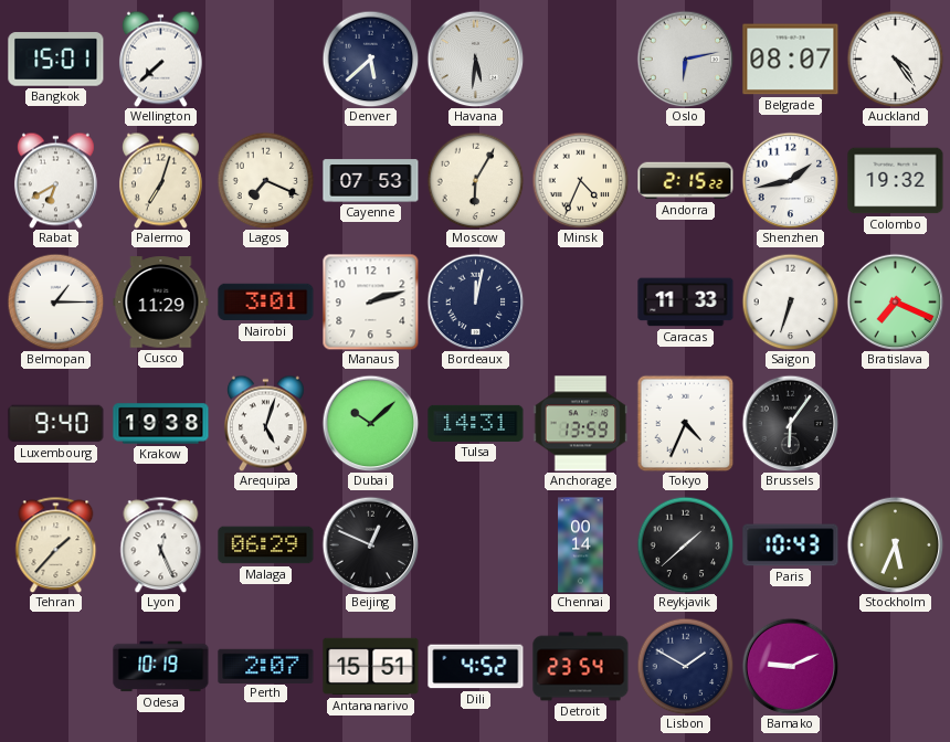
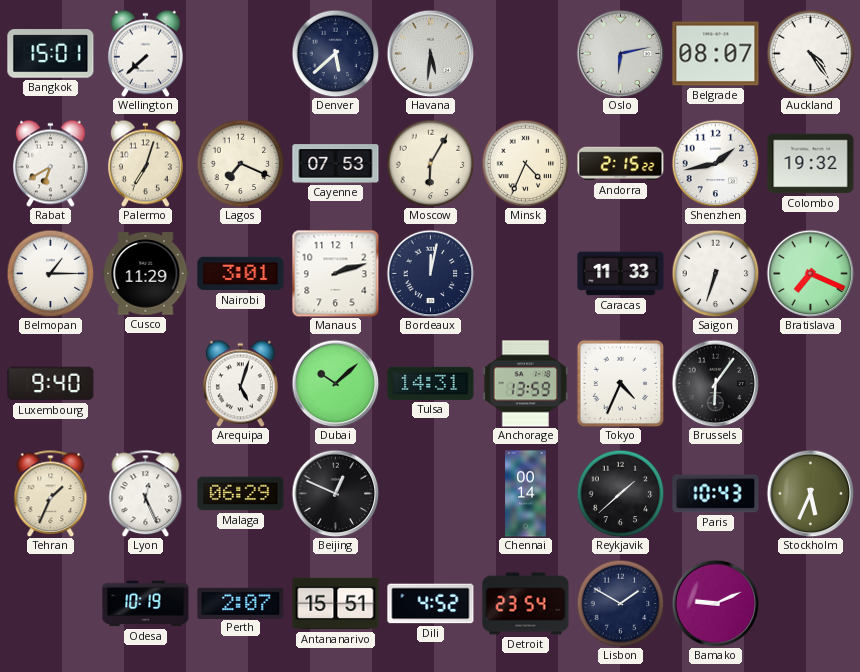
Krakow: 19:38 -> none
Tehran: 1:37 -> 1:34
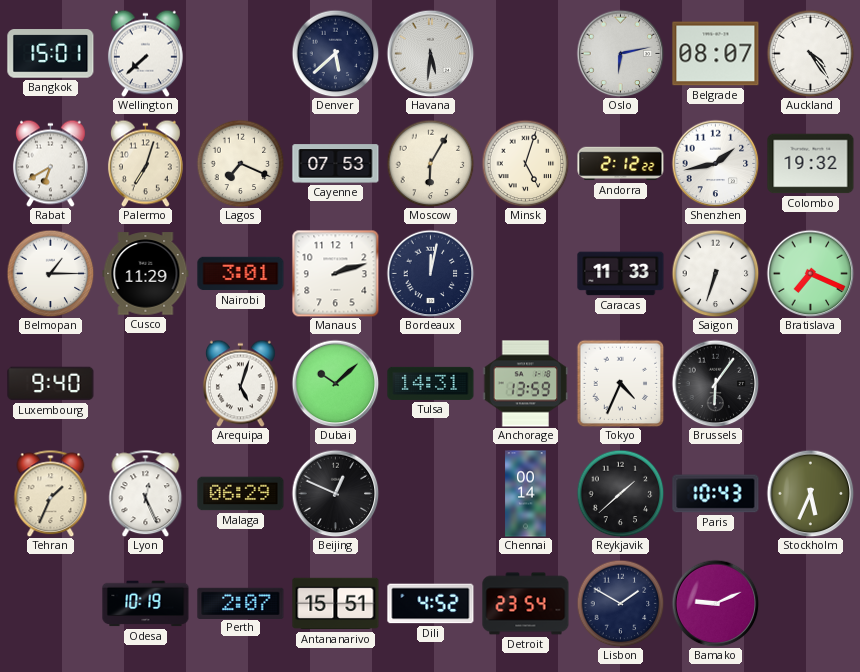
Minsk: 4:34 -> 5:03
Andorra: 2:15 -> 2:12
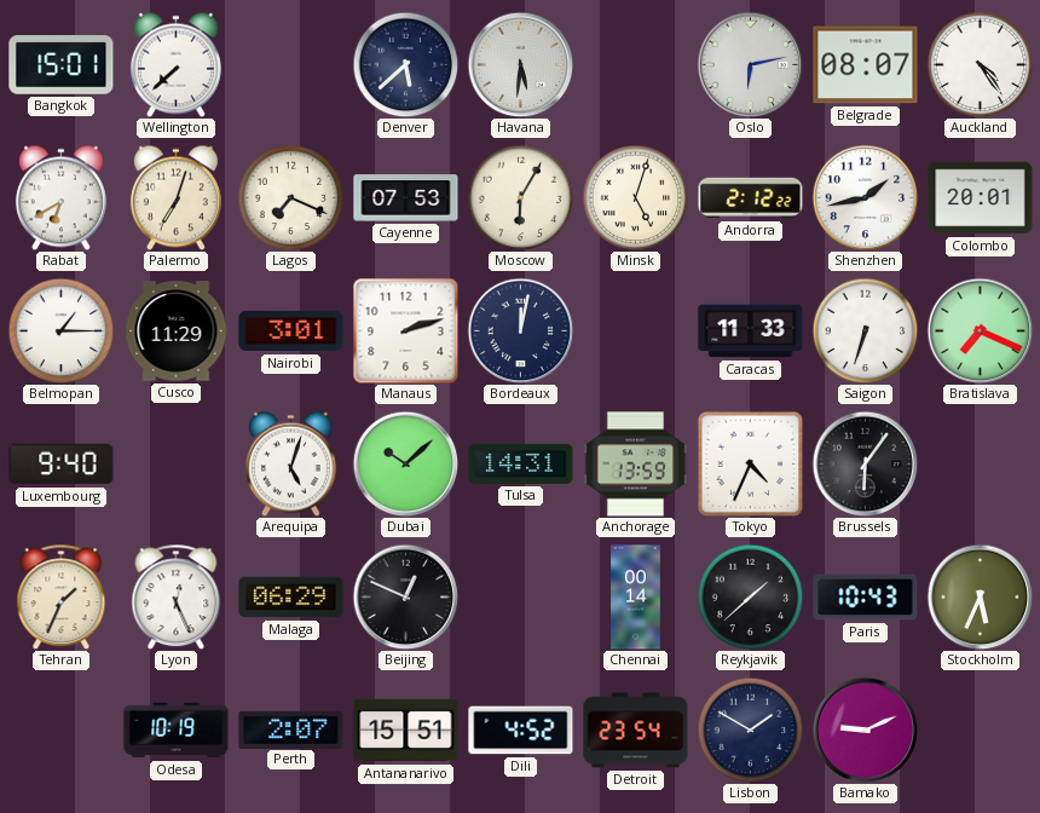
Colombo: 19:32 -> 20:01
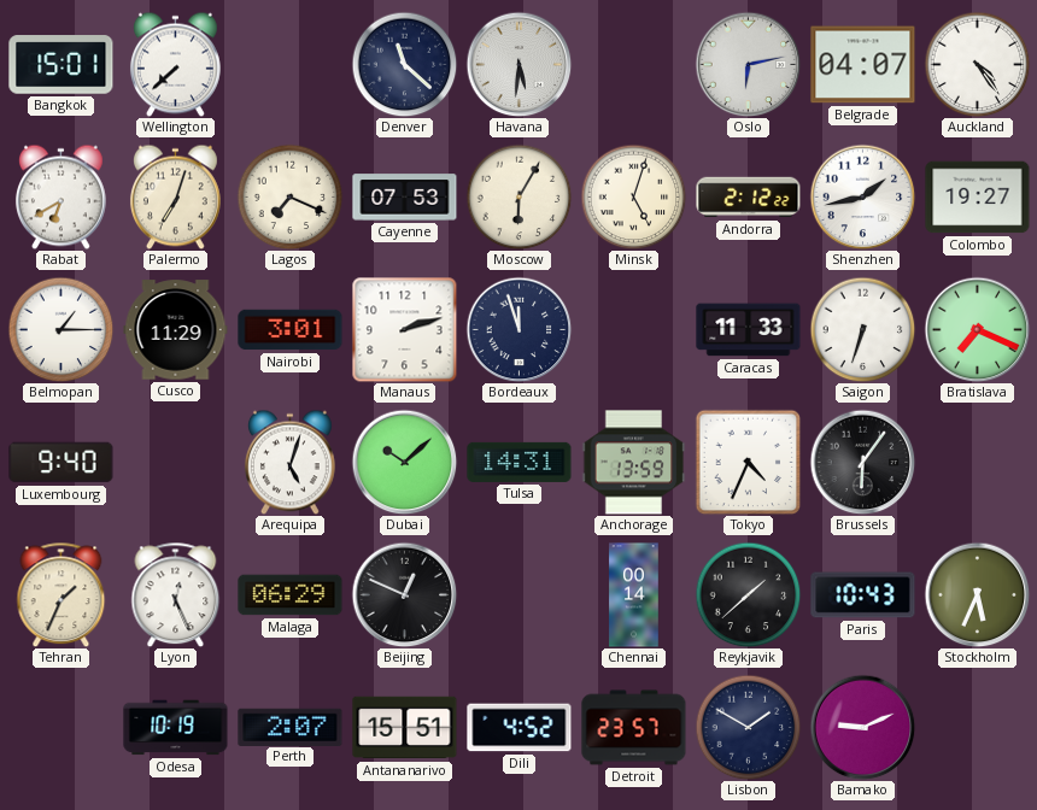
Denver: 5:38 -> 11:22
Belgrade: 08:07 -> 04:07
Colombo: 20:01 -> 19:27
Bordeaux: 12:02 -> 11:57
Detroit: 23:54 -> 23:57
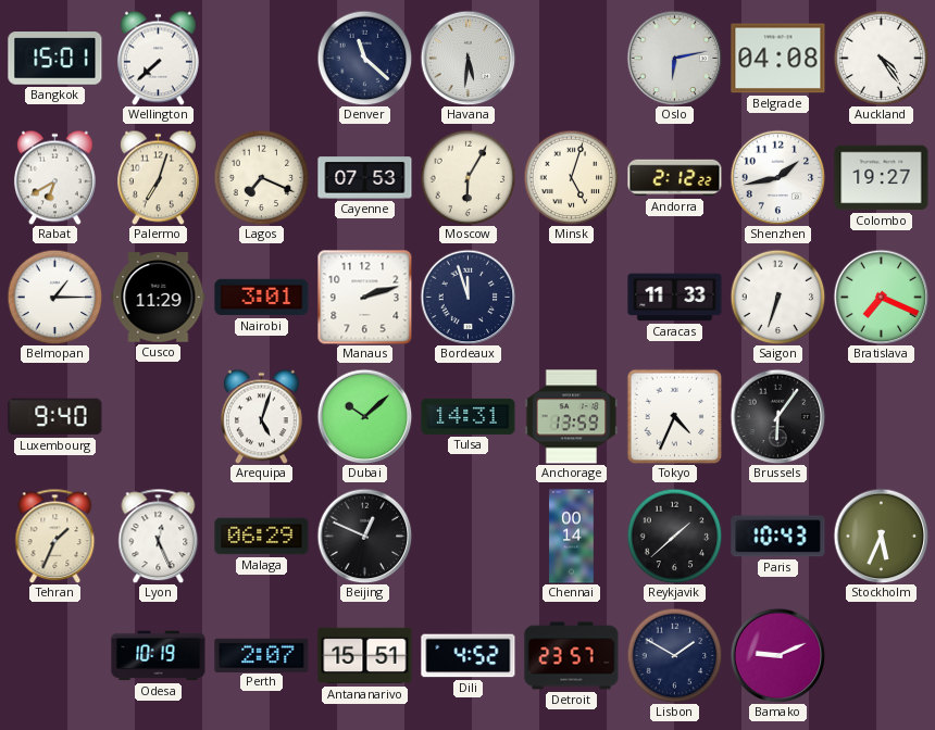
Belgrade: 04:07 -> 04:08
